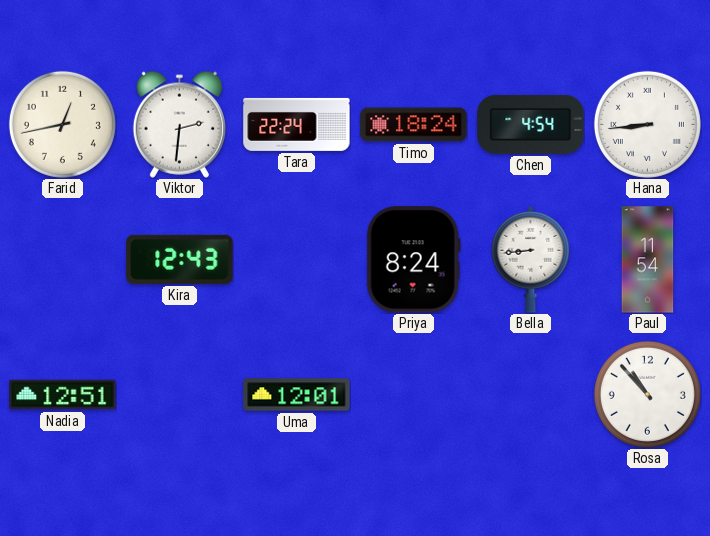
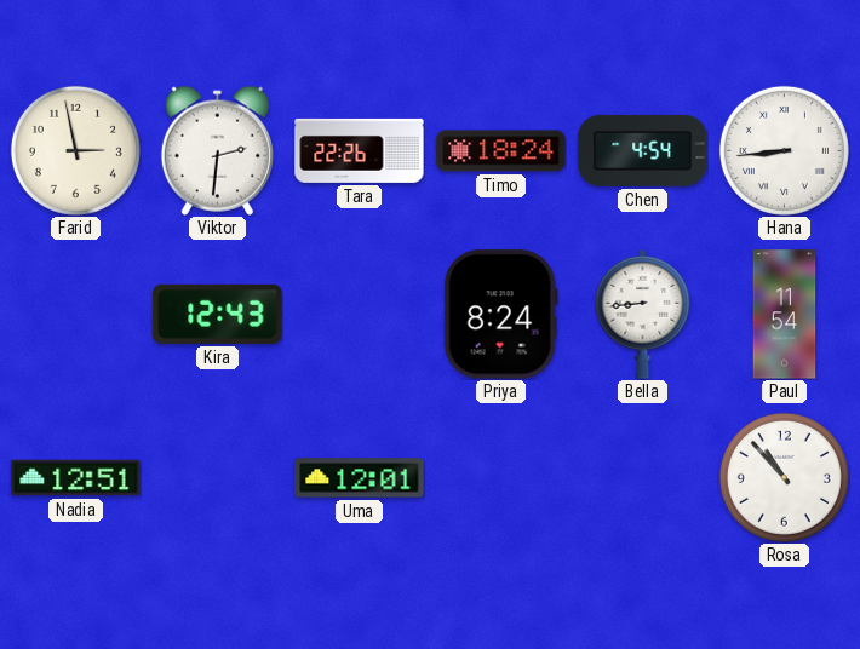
Farid: 12:43 -> 2:58
Tara: 22:24 -> 22:26
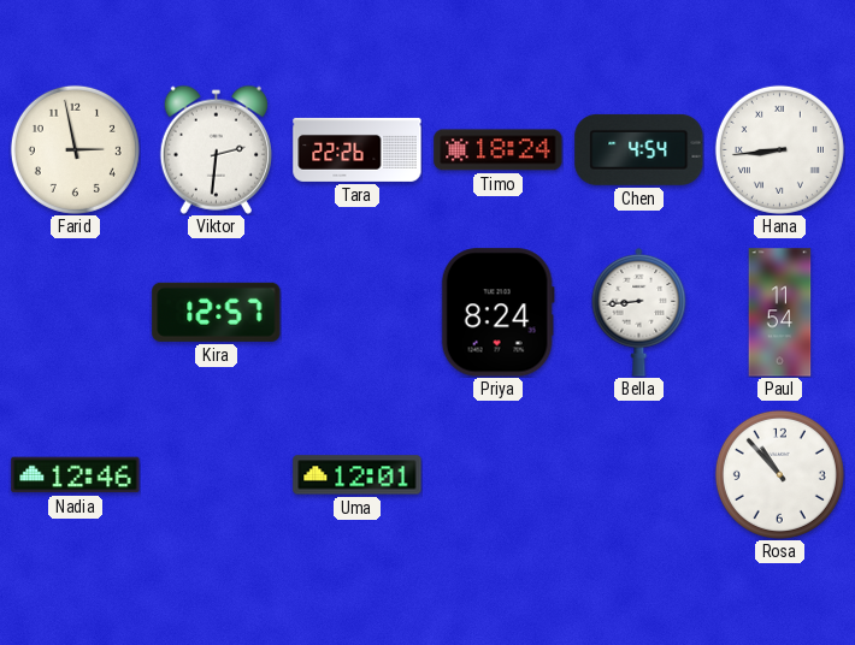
Kira: 12:43 -> 12:57
Nadia: 12:51 -> 12:46
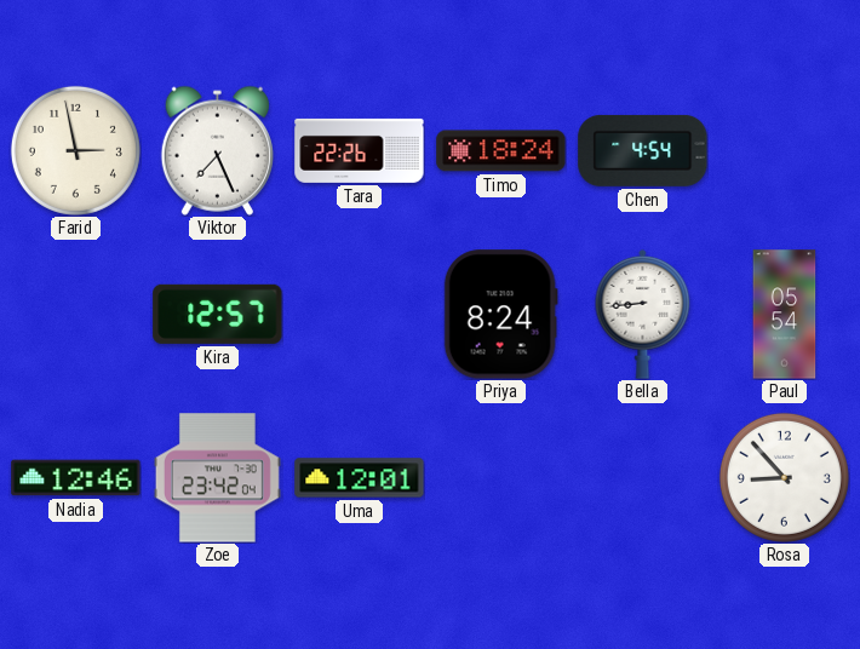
Viktor: 2:31 -> 7:26
Hana: 8:44 -> none
Paul: 11:54 -> 05:54
Zoe: none -> 23:42
Rosa: 10:53 -> 8:53
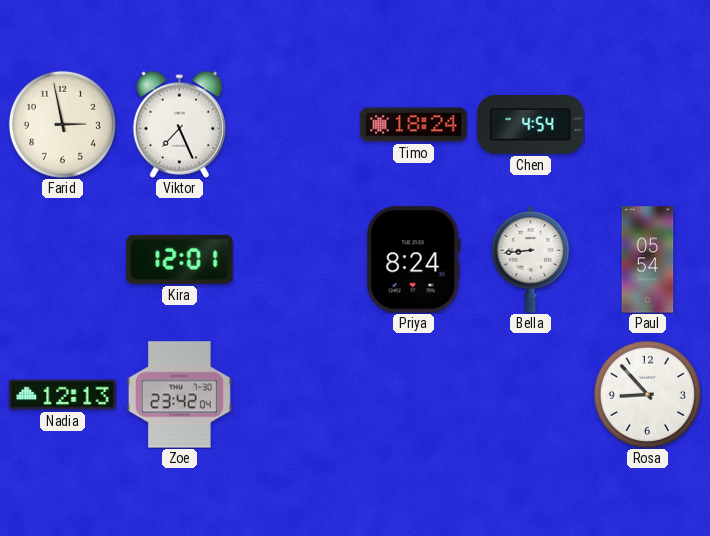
Tara: 22:26 -> none
Kira: 12:57 -> 12:01
Nadia: 12:46 -> 12:13
Uma: 12:01 -> none
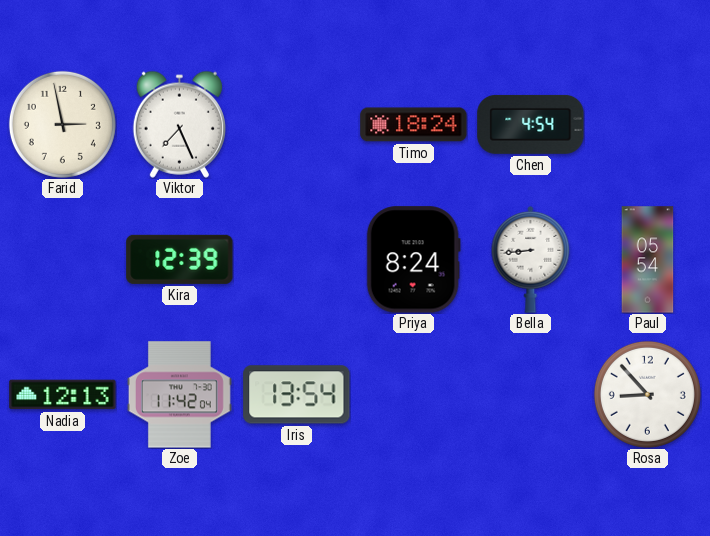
Kira: 12:01 -> 12:39
Zoe: 23:42 -> 11:42
Iris: none -> 13:54
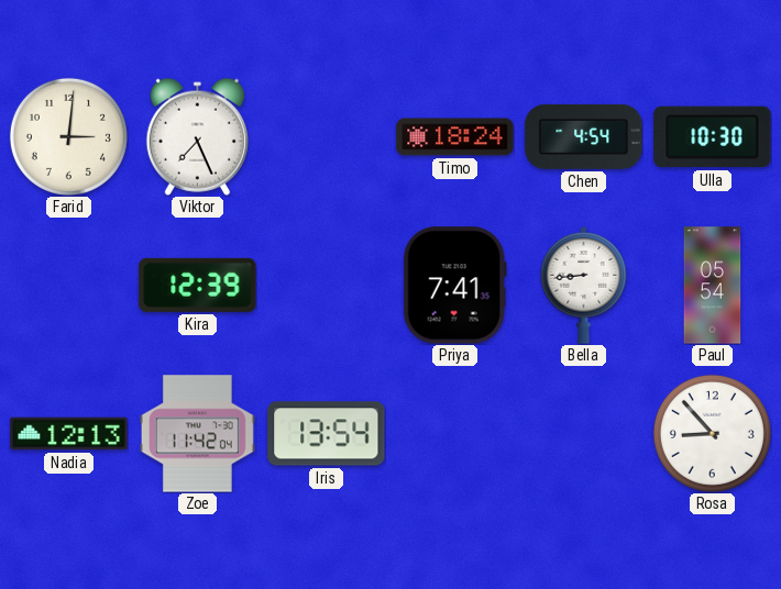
Farid: 2:58 -> 3:01
Ulla: none -> 10:30
Priya: 8:24 -> 7:41
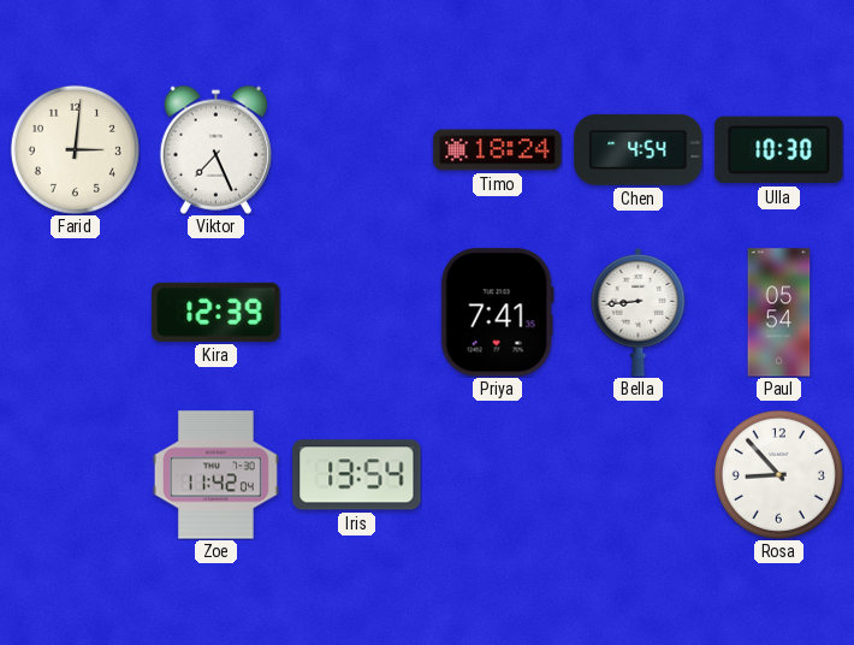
Nadia: 12:13 -> none
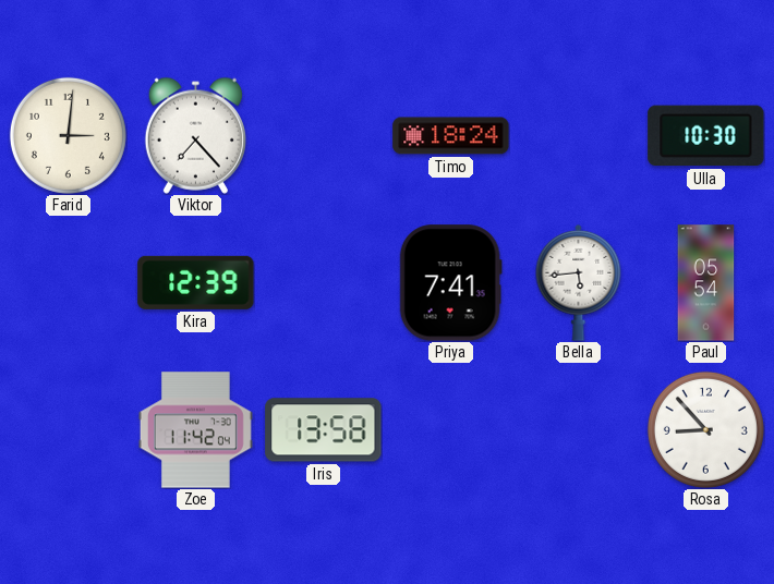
Viktor: 7:26 -> 7:23
Chen: 4:54 -> none
Bella: 8:44 -> 5:44
Iris: 13:54 -> 13:58
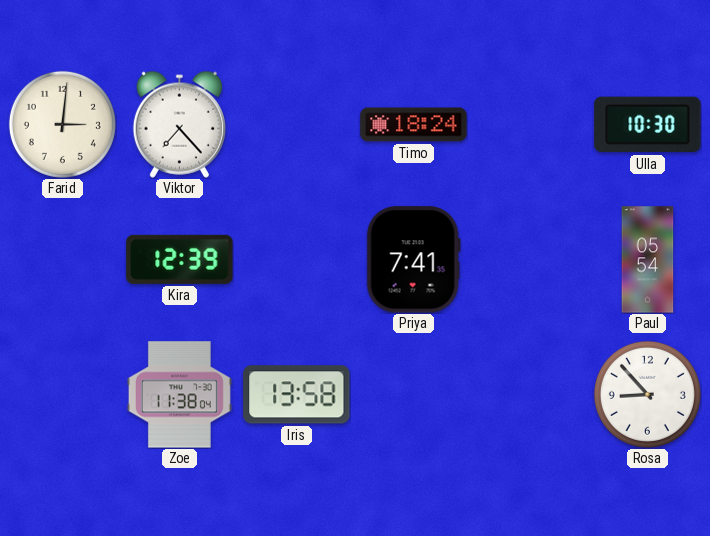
Bella: 5:44 -> none
Zoe: 11:42 -> 11:38
